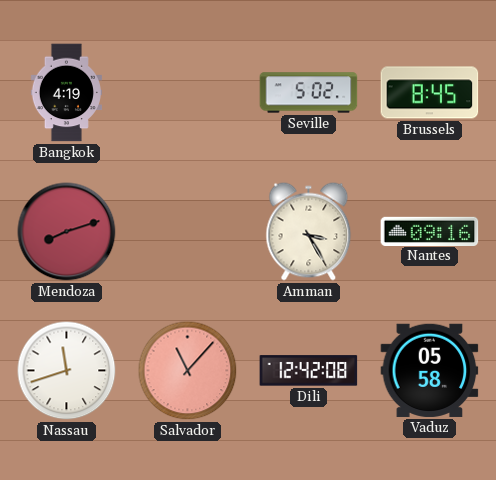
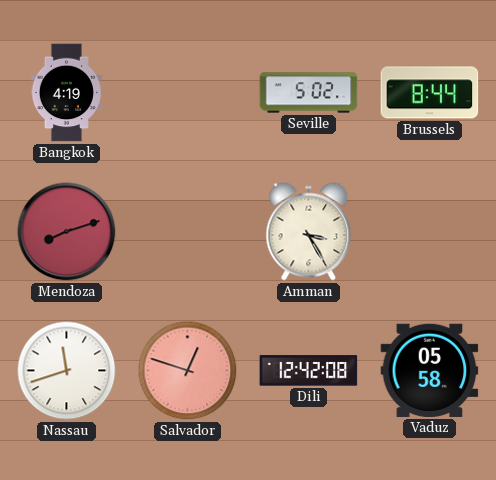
Brussels: 8:45 -> 8:44
Nantes: 09:16 -> none
Salvador: 11:07 -> 12:48
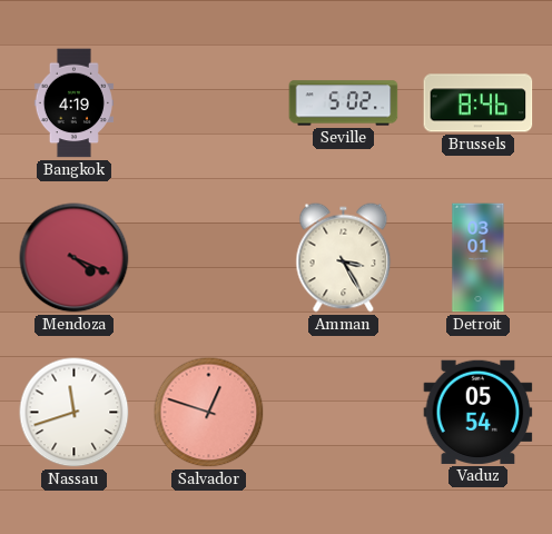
Brussels: 8:44 -> 8:46
Mendoza: 8:12 -> 4:19
Detroit: none -> 03:01
Dili: 12:42 -> none
Vaduz: 05:58 -> 05:54
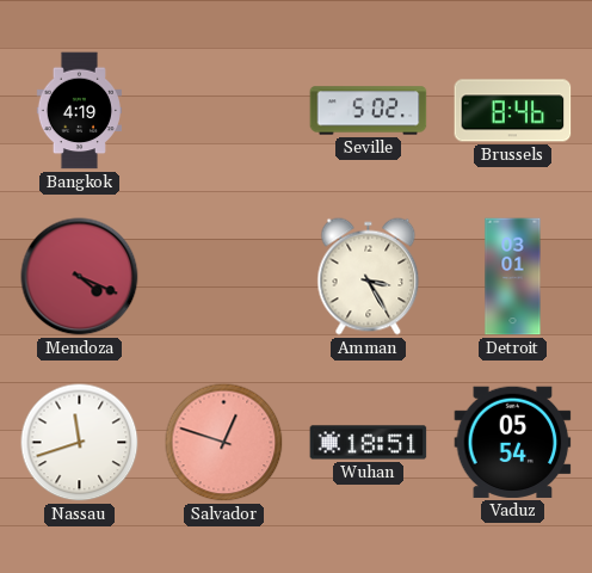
Wuhan: none -> 18:51
